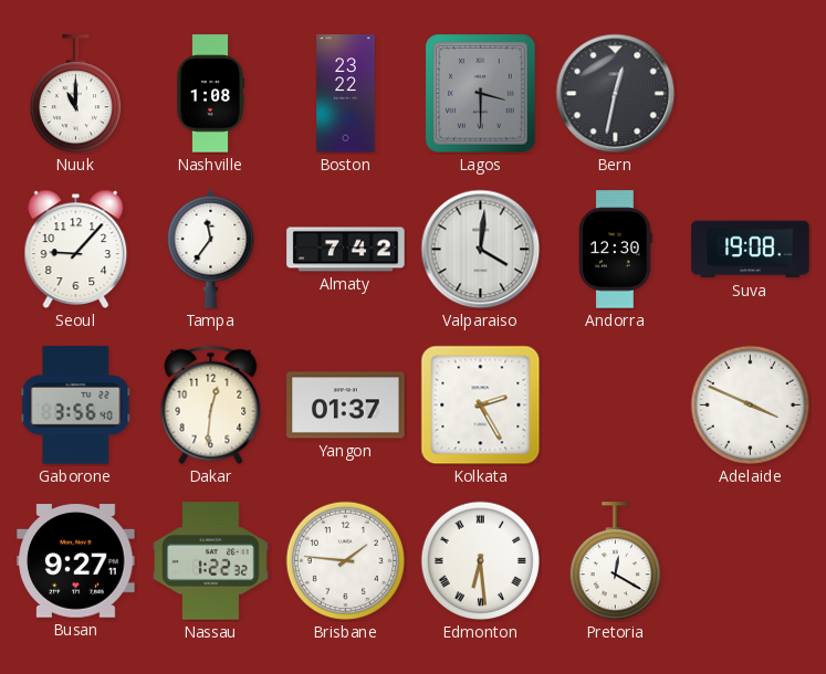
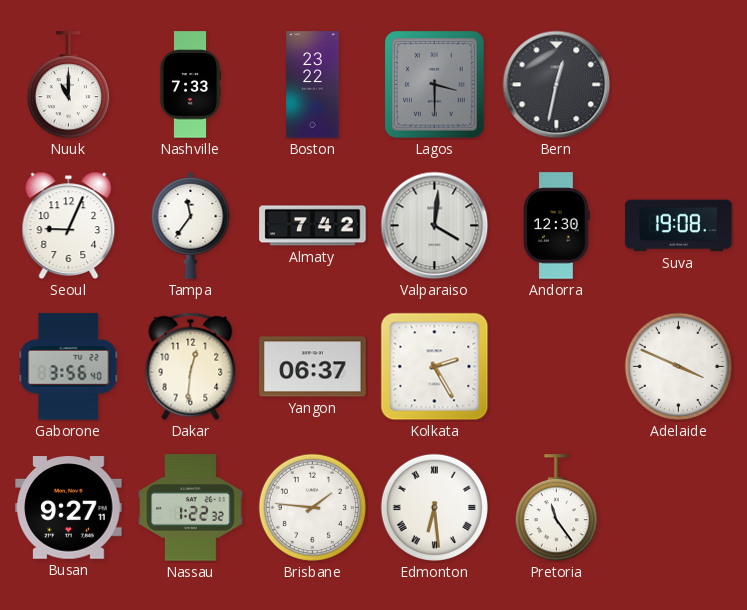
Nashville: 1:08 -> 7:33
Seoul: 9:07 -> 9:04
Yangon: 01:37 -> 06:37
Pretoria: 12:20 -> 11:24
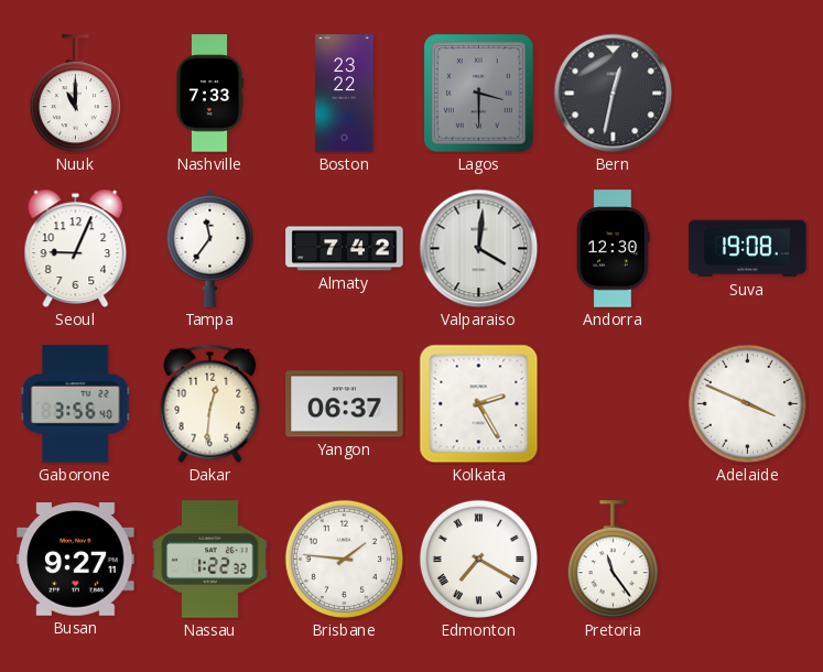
Edmonton: 6:29 -> 7:20
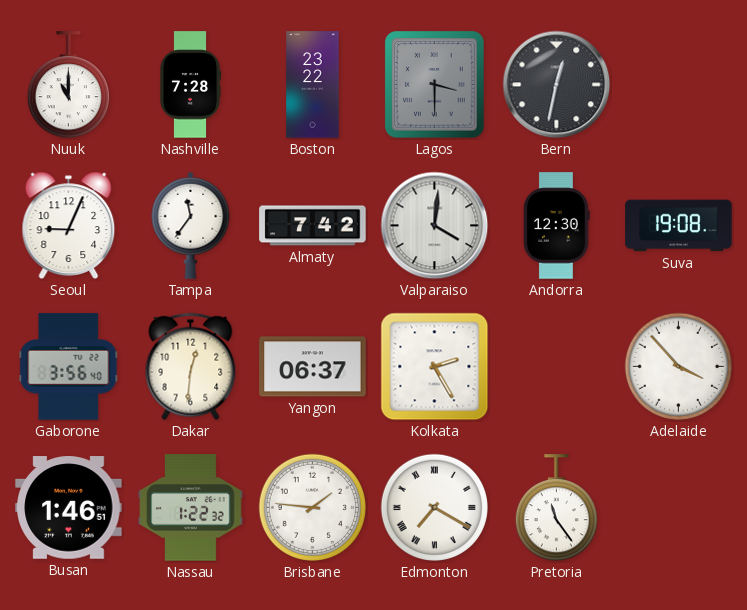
Nashville: 7:33 -> 7:28
Adelaide: 3:49 -> 3:53
Busan: 9:27 -> 1:46
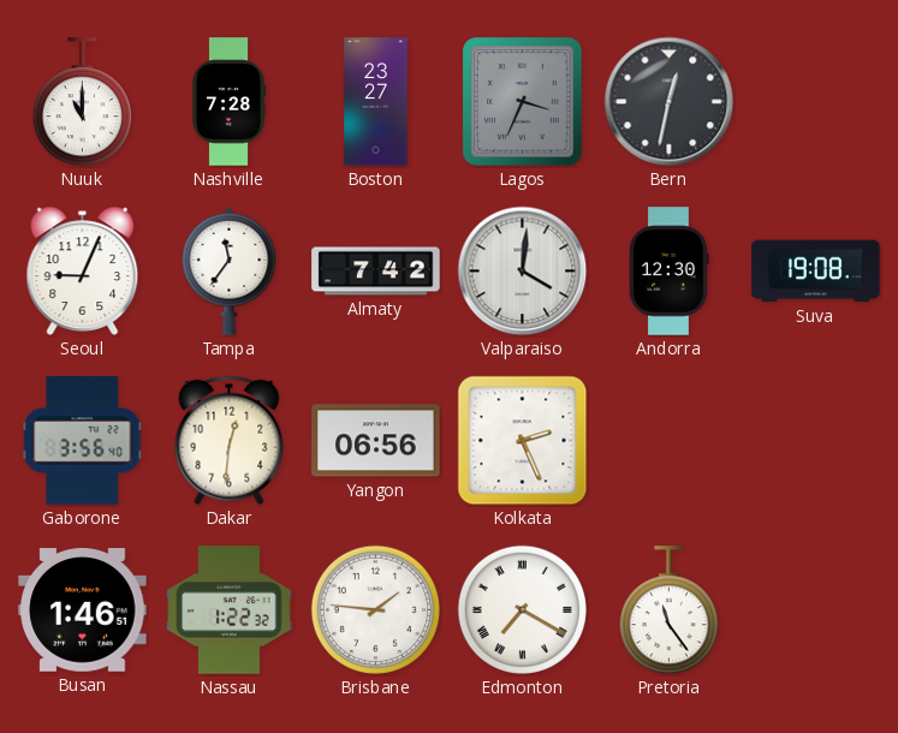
Boston: 23:22 -> 23:27
Lagos: 3:30 -> 3:34
Yangon: 06:37 -> 06:56
Kolkata: 2:25 -> 2:26
Adelaide: 3:53 -> none
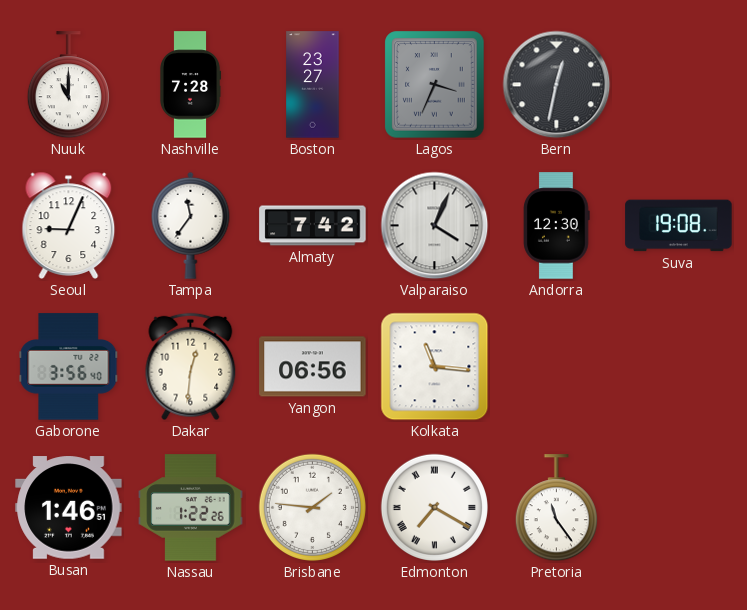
Valparaiso: 4:01 -> 4:04
Kolkata: 2:26 -> 11:16
Nassau: 1:22:32 -> 1:22:26
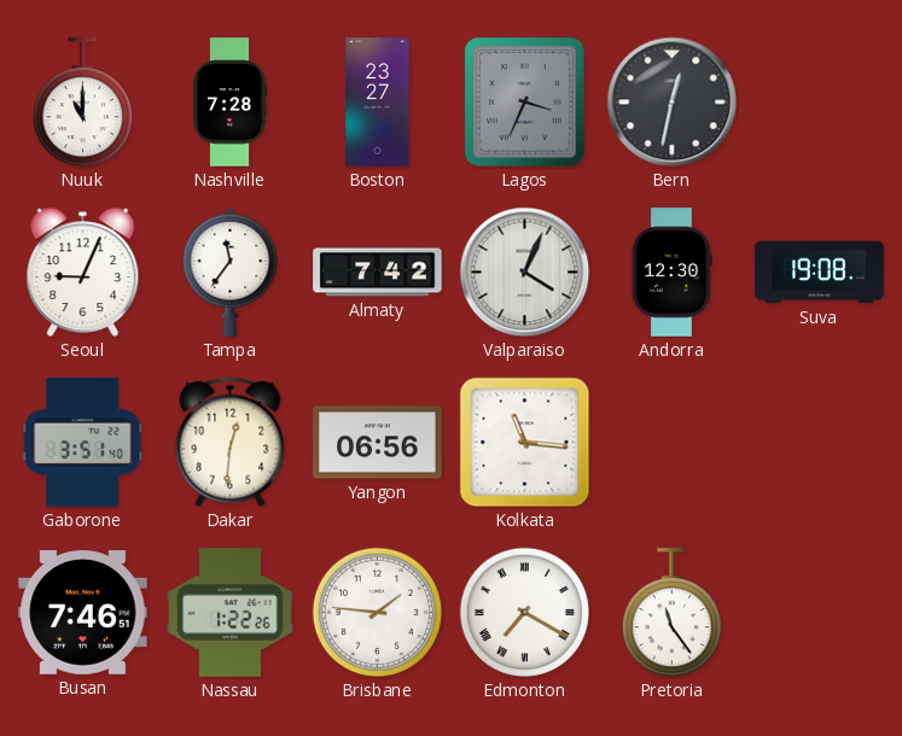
Gaborone: 3:56 -> 3:51
Busan: 1:46 -> 7:46
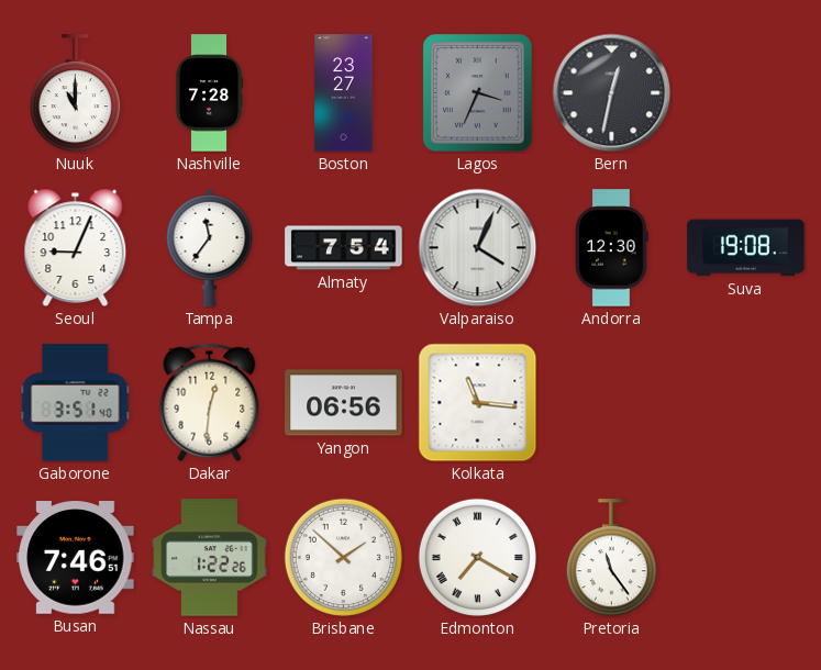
Almaty: 7:42 -> 7:54
Brisbane: 1:46 -> 1:52
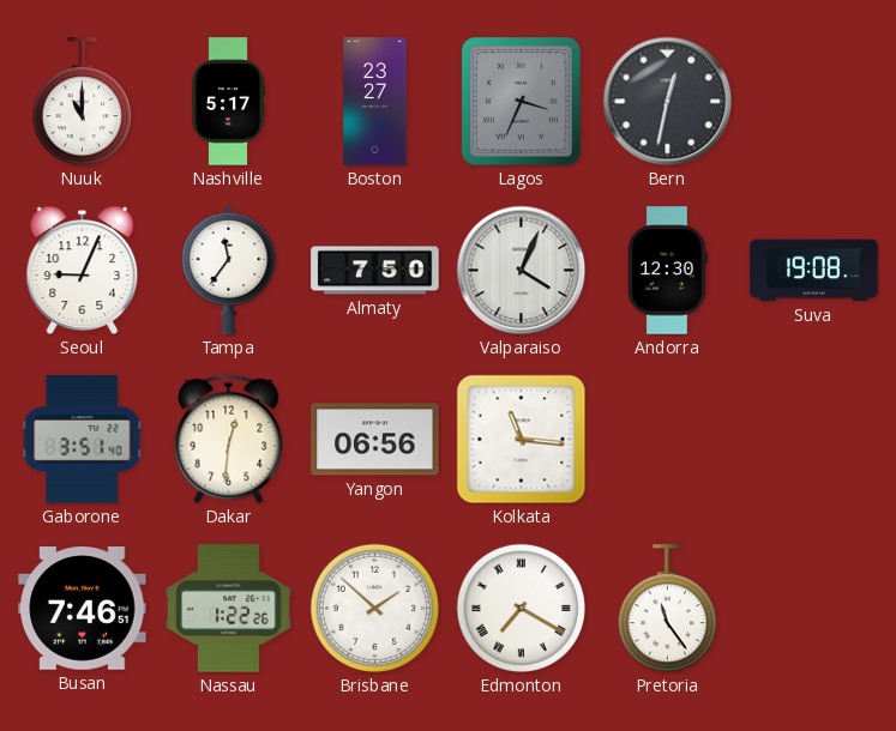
Nashville: 7:28 -> 5:17
Almaty: 7:54 -> 7:50
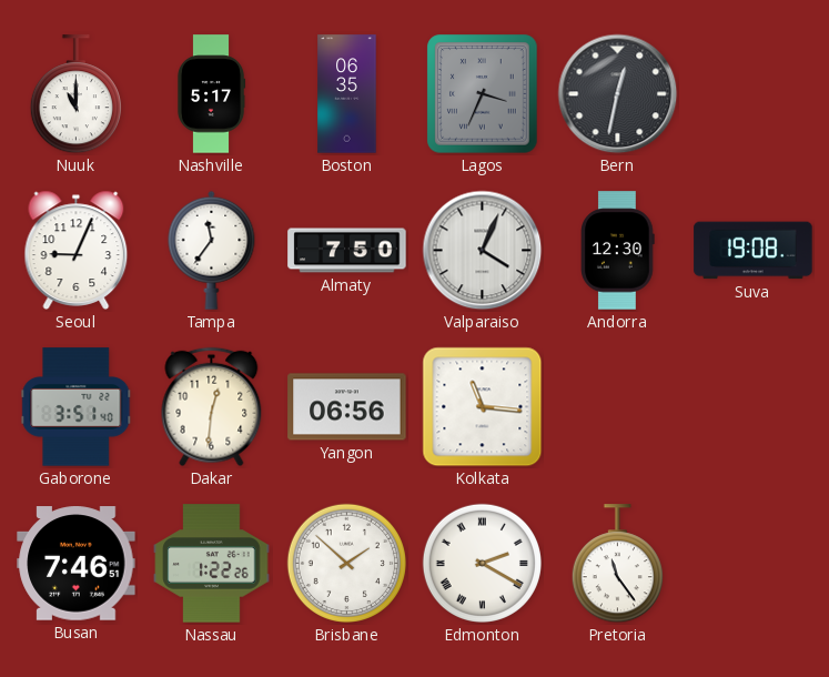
Boston: 23:27 -> 06:35
Edmonton: 7:20 -> 2:20
